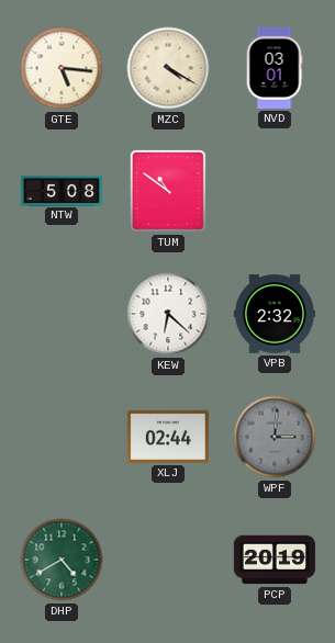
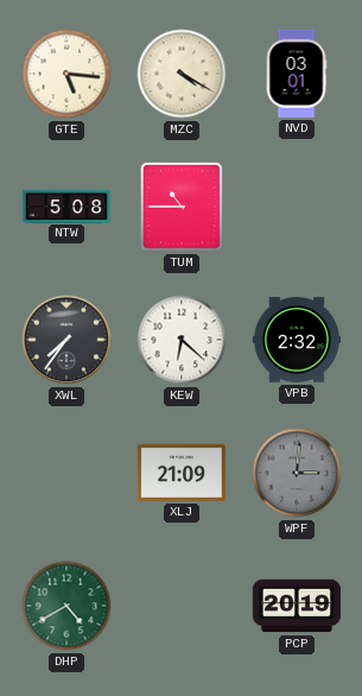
TUM: 10:51 -> 10:45
XWL: none -> 7:36
XLJ: 02:44 -> 21:09
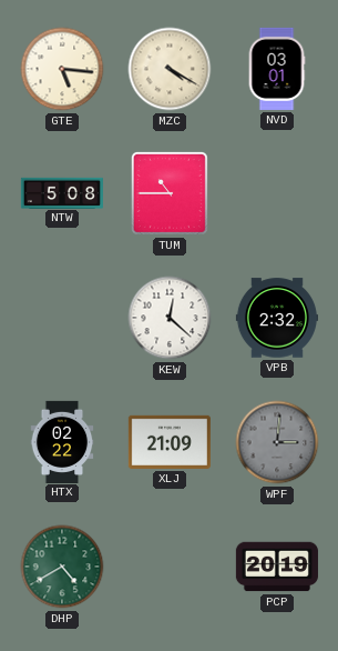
XWL: 7:36 -> none
KEW: 6:22 -> 12:22
HTX: none -> 02:22
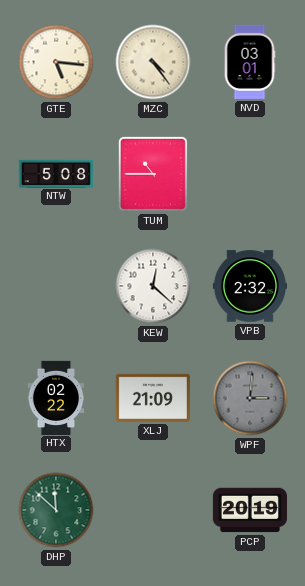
MZC: 4:20 -> 4:24
DHP: 4:40 -> 11:52
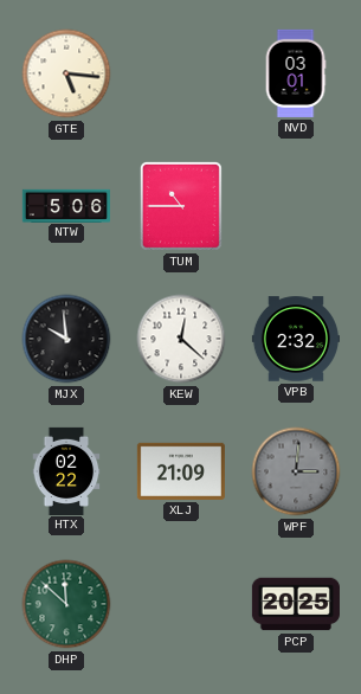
MZC: 4:24 -> none
NTW: 5:08 -> 5:06
MJX: none -> 9:59
PCP: 20:19 -> 20:25
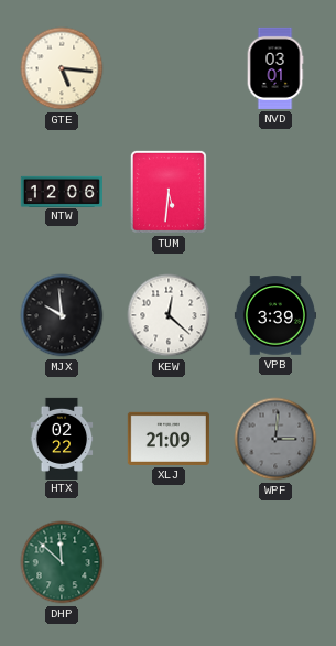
NTW: 5:06 -> 12:06
TUM: 10:45 -> 5:31
VPB: 2:32 -> 3:39
PCP: 20:25 -> none
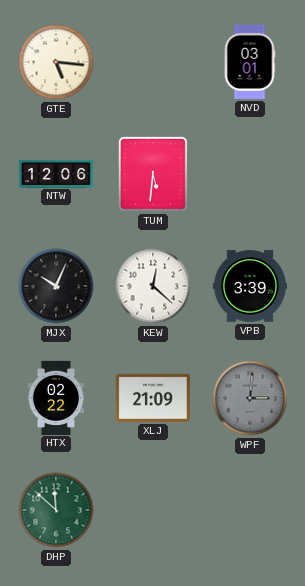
MJX: 9:59 -> 10:04
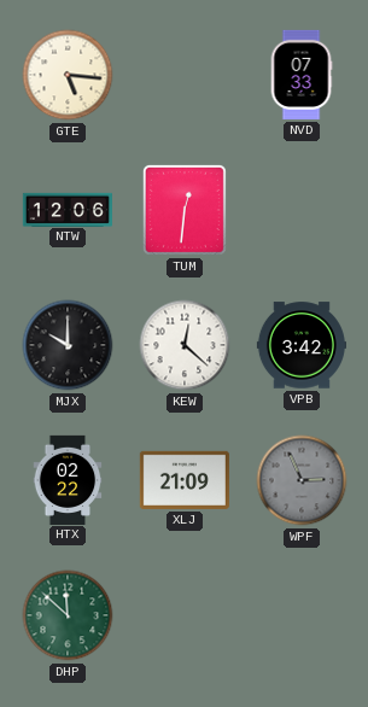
NVD: 03:01 -> 07:33
TUM: 5:31 -> 12:31
MJX: 10:04 -> 10:00
VPB: 3:39 -> 3:42
WPF: 3:01 -> 2:56
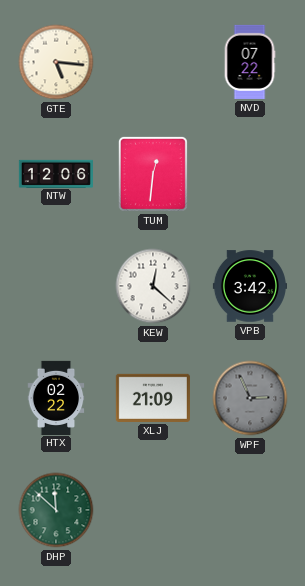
NVD: 07:33 -> 07:22
MJX: 10:00 -> none
